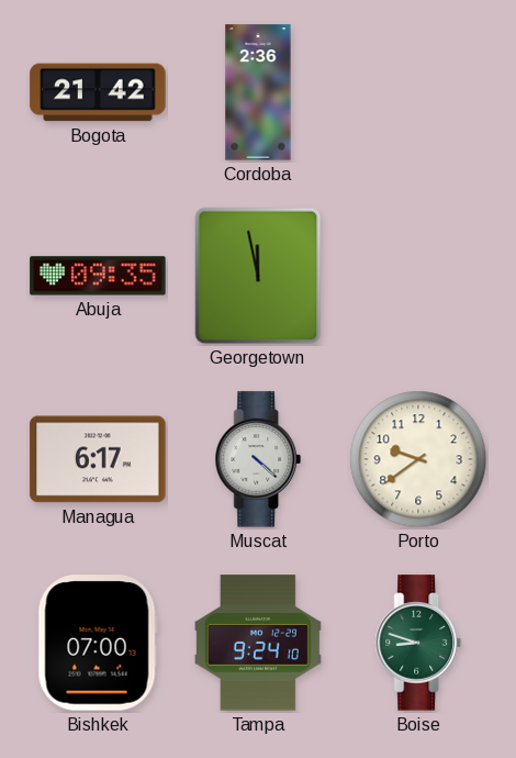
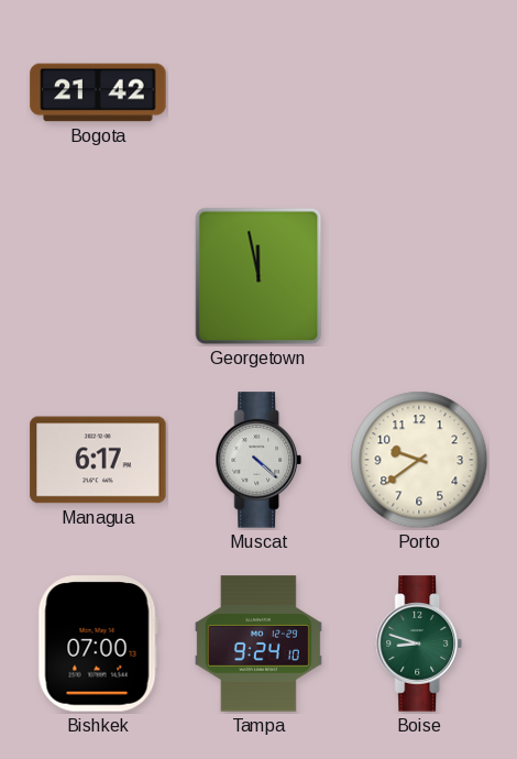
Cordoba: 2:36 -> none
Abuja: 09:35 -> none
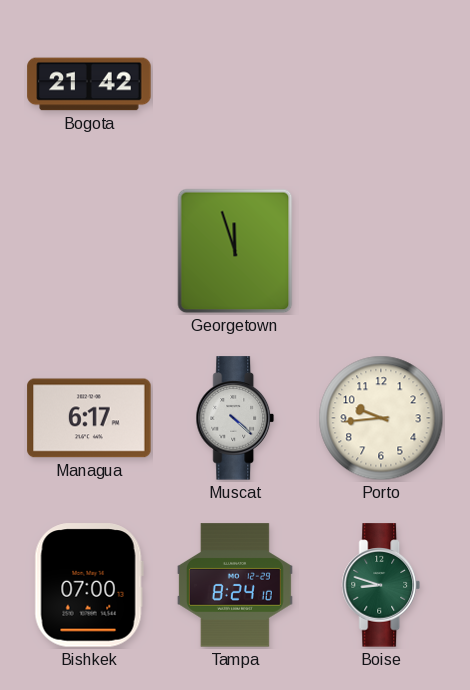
Georgetown: 11:58 -> 11:57
Porto: 9:39 -> 9:44
Tampa: 9:24 -> 8:24
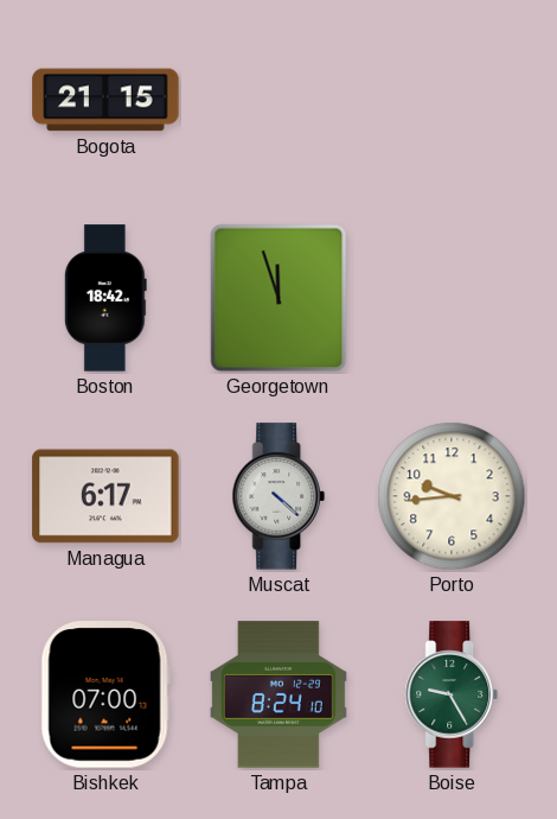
Bogota: 21:42 -> 21:15
Boston: none -> 18:42
Boise: 8:48 -> 9:25
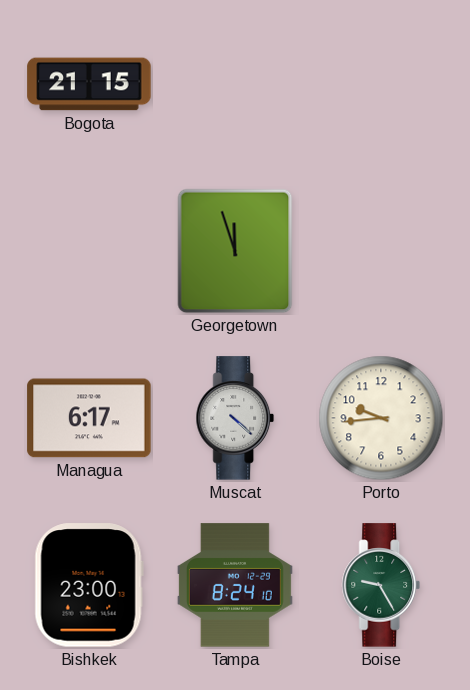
Boston: 18:42 -> none
Bishkek: 07:00 -> 23:00
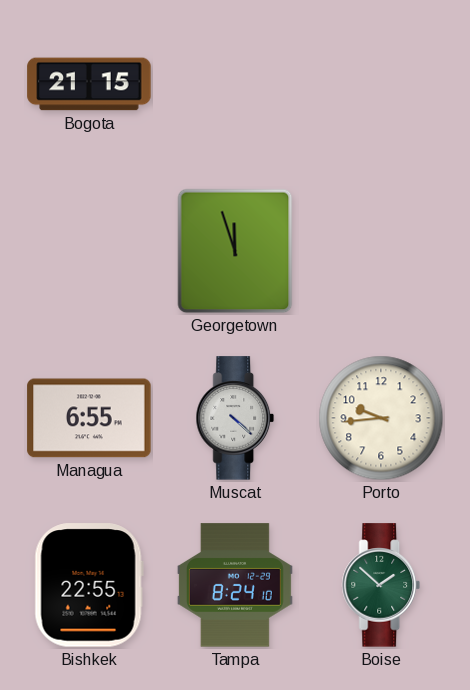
Managua: 6:17 -> 6:55
Bishkek: 23:00 -> 22:55
Boise: 9:25 -> 1:52
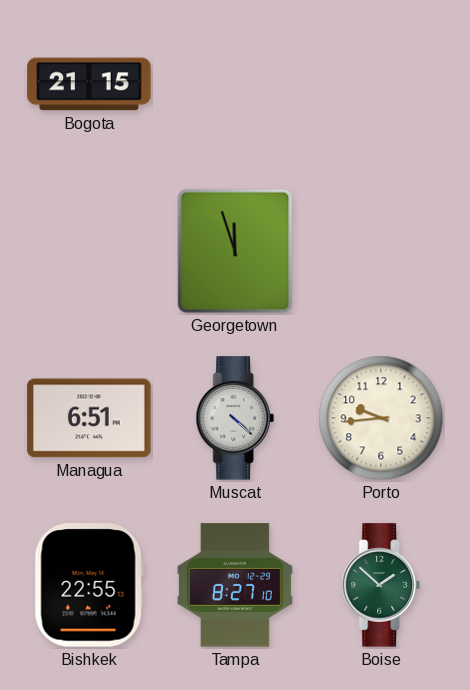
Managua: 6:55 -> 6:51
Tampa: 8:24 -> 8:27
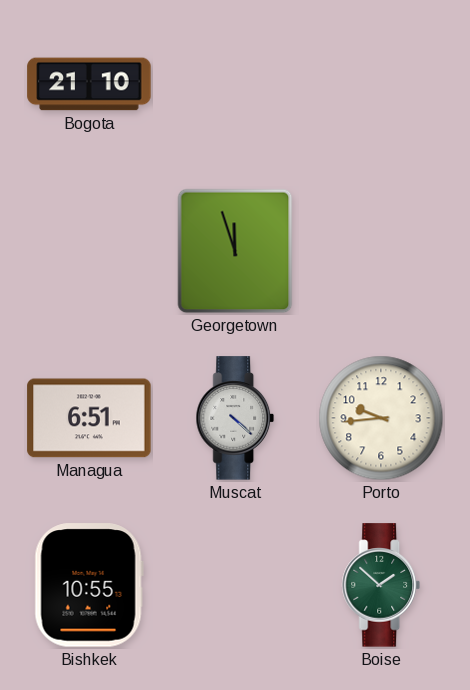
Bogota: 21:15 -> 21:10
Bishkek: 22:55 -> 10:55
Tampa: 8:27 -> none
